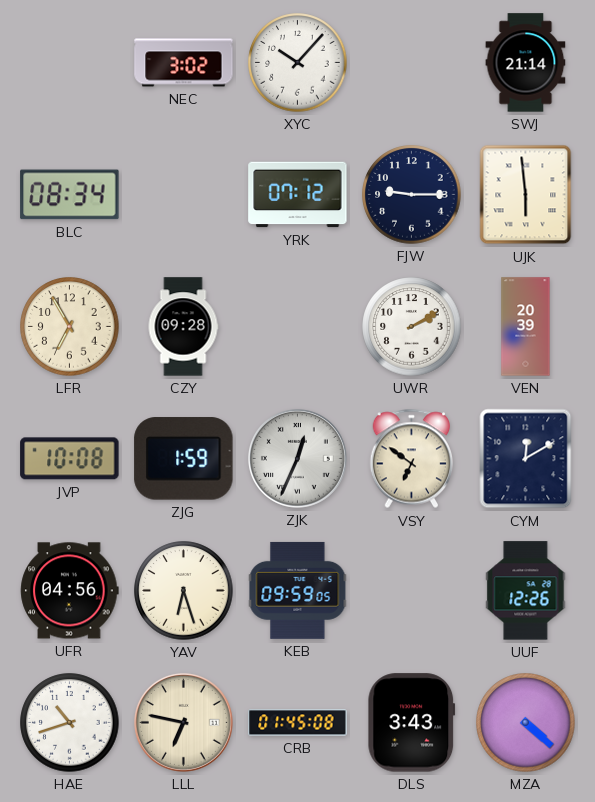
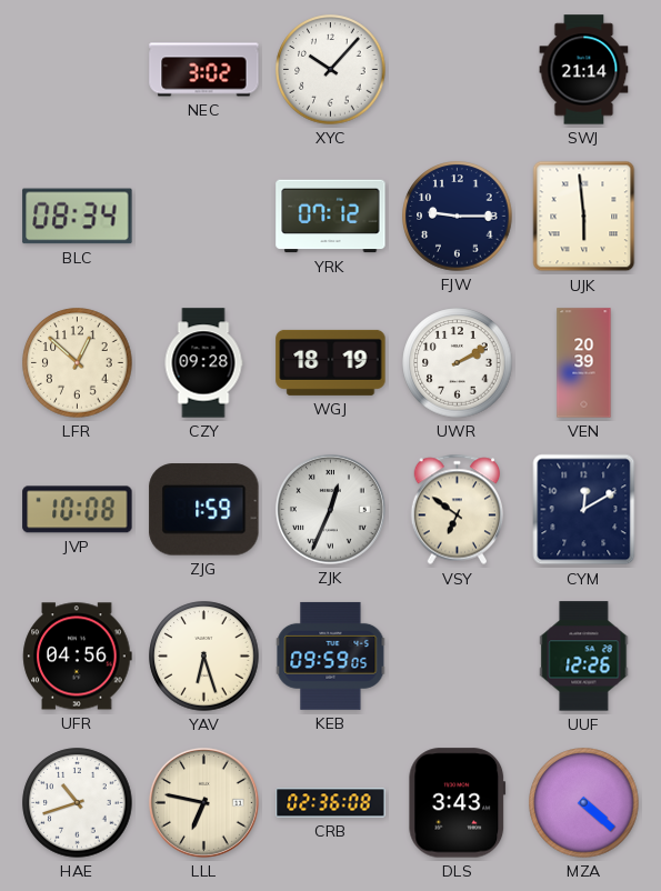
LFR: 6:55 -> 12:52
WGJ: none -> 18:19
CRB: 01:45 -> 02:36
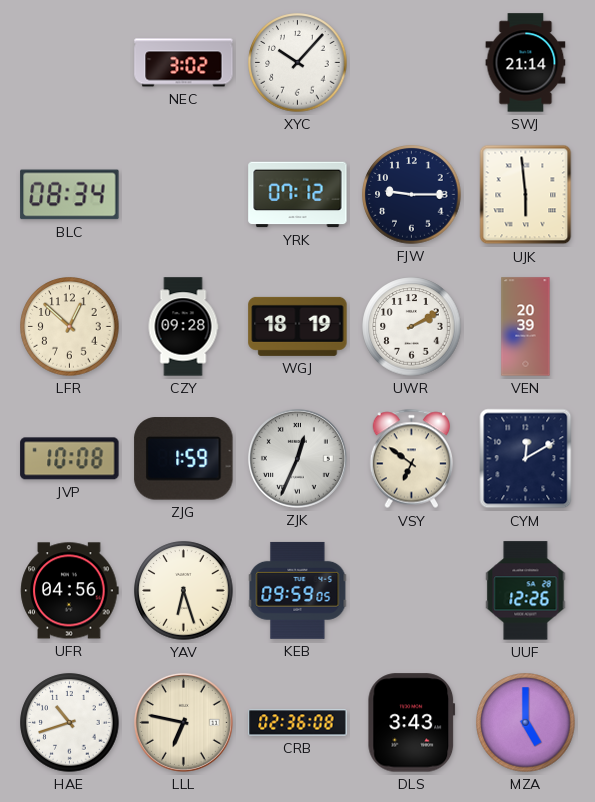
MZA: 4:22 -> 5:00
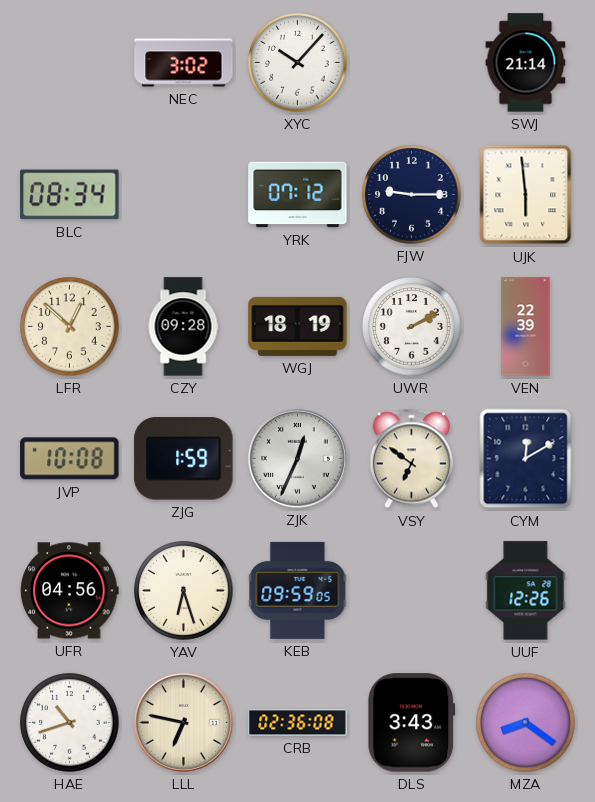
VEN: 20:39 -> 22:39
MZA: 5:00 -> 8:21
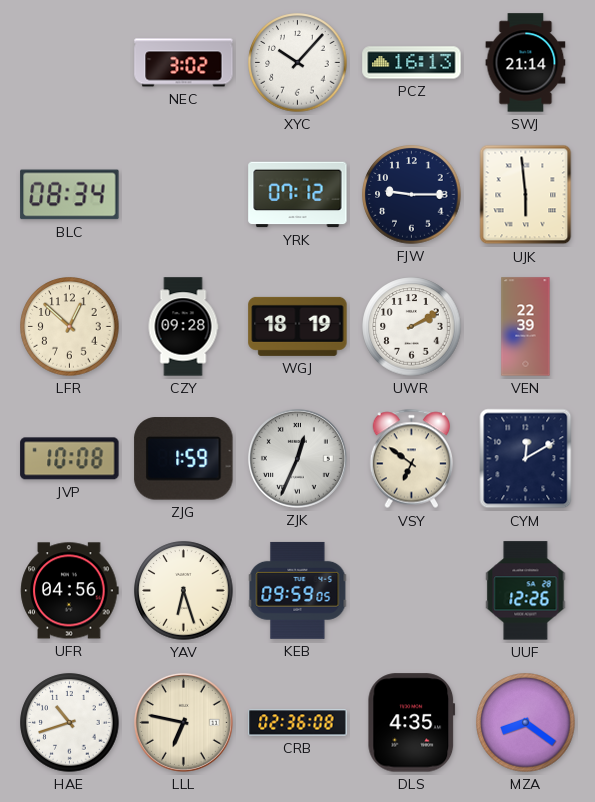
PCZ: none -> 16:13
DLS: 3:43 -> 4:35
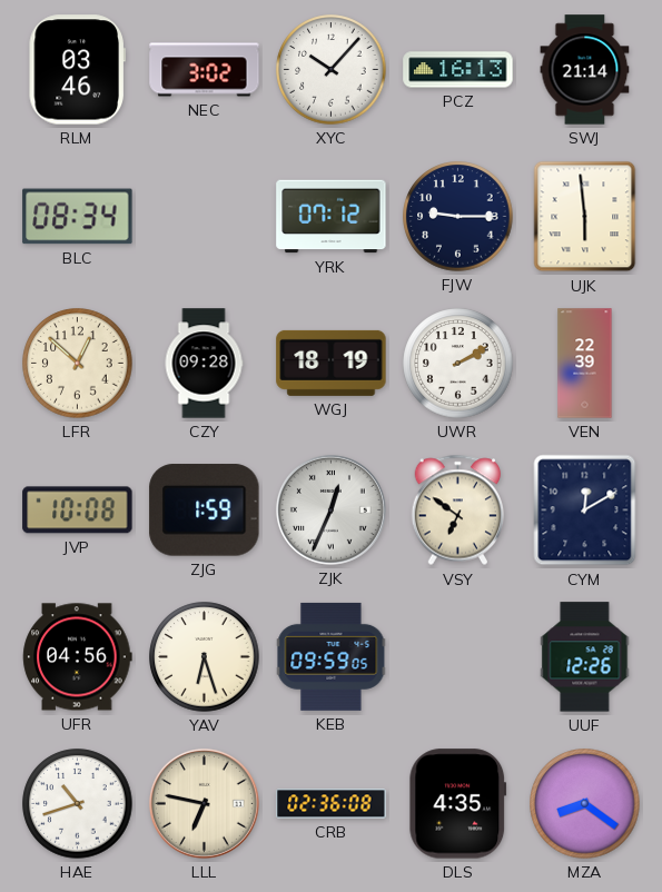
RLM: none -> 03:46
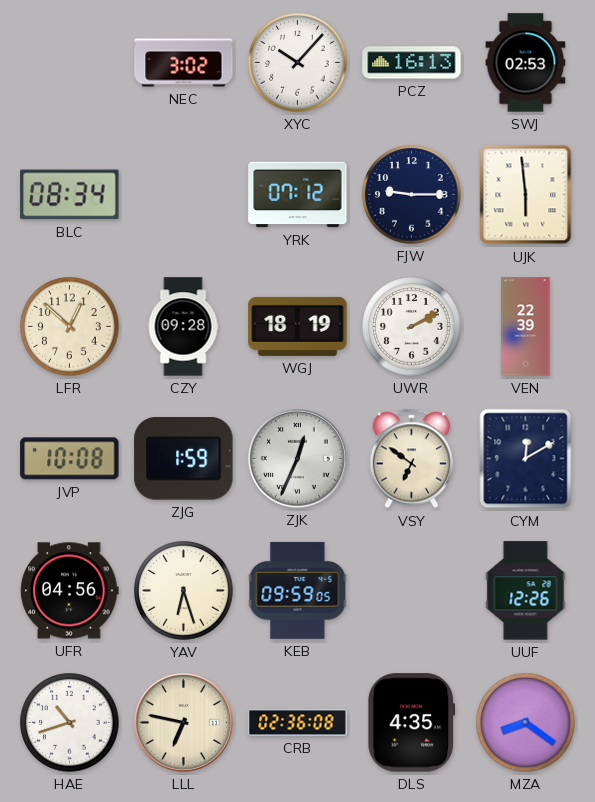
RLM: 03:46 -> none
SWJ: 21:14 -> 02:53
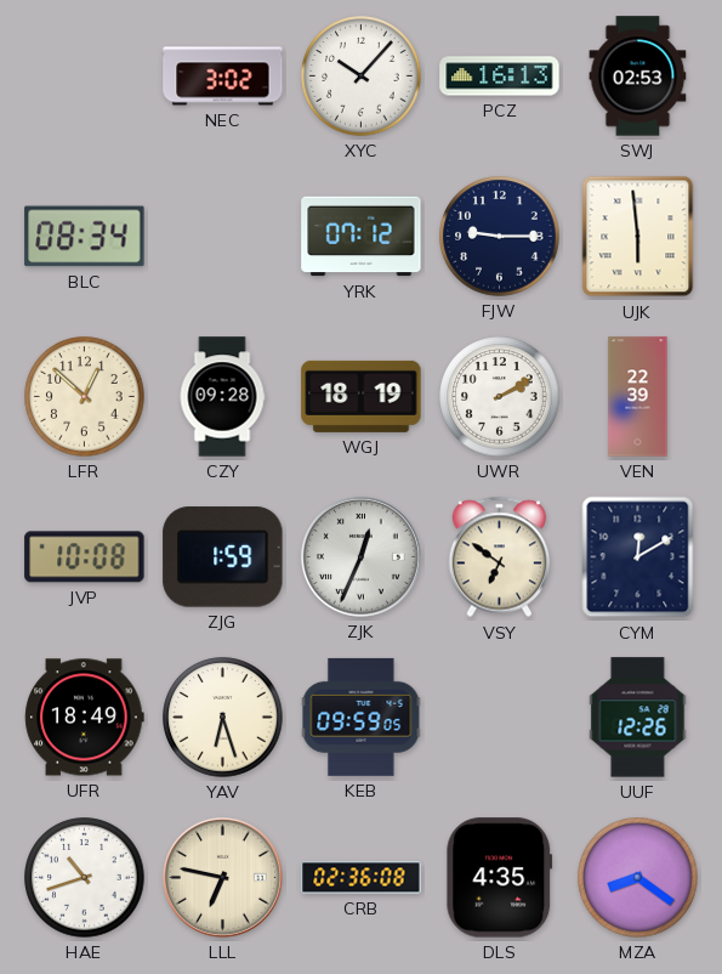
UFR: 04:56 -> 18:49
